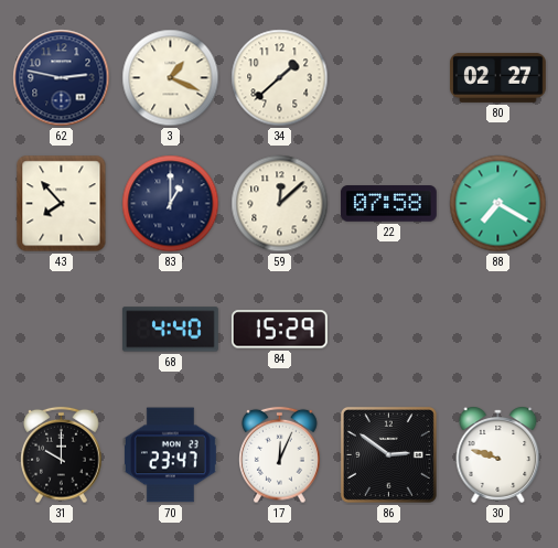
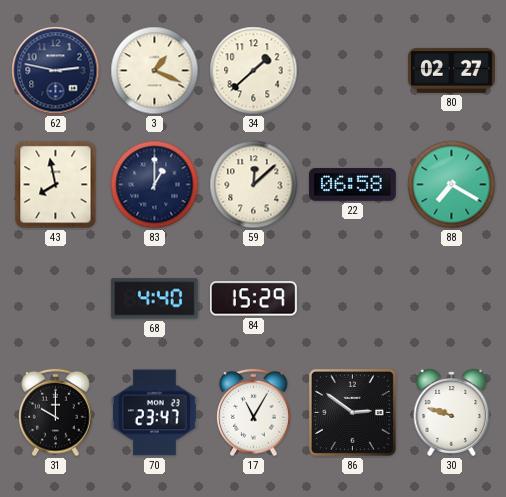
43: 7:53 -> 7:58
22: 07:58 -> 06:58
17: 12:04 -> 11:05
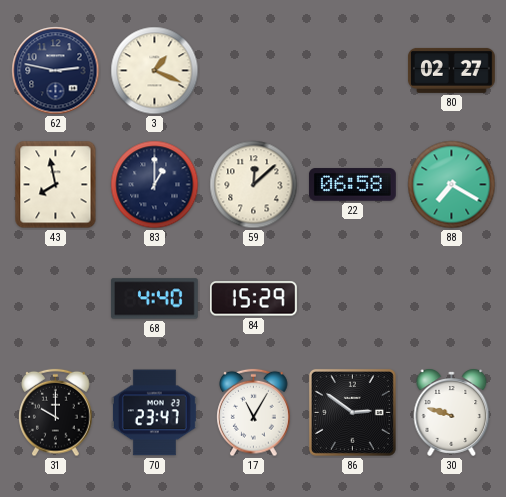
34: 1:38 -> none
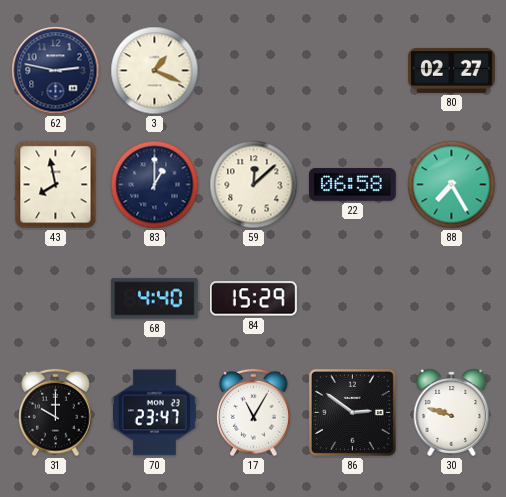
88: 7:20 -> 7:25
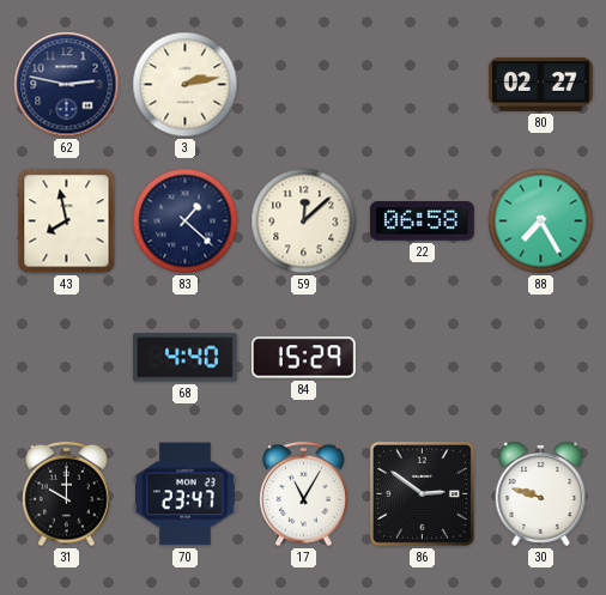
3: 1:19 -> 2:13
83: 1:00 -> 1:22
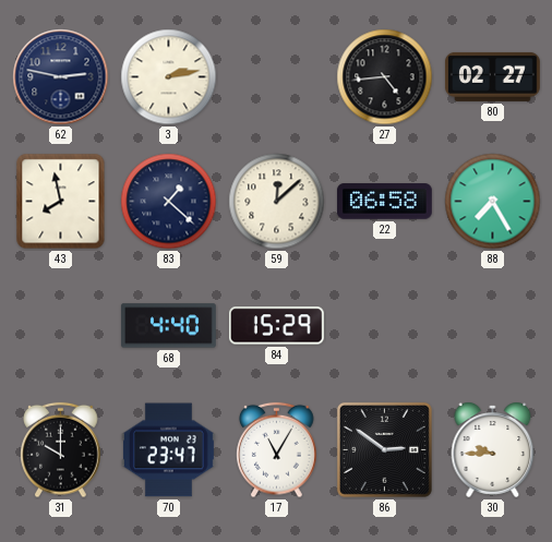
27: none -> 4:44
30: 9:48 -> 9:45
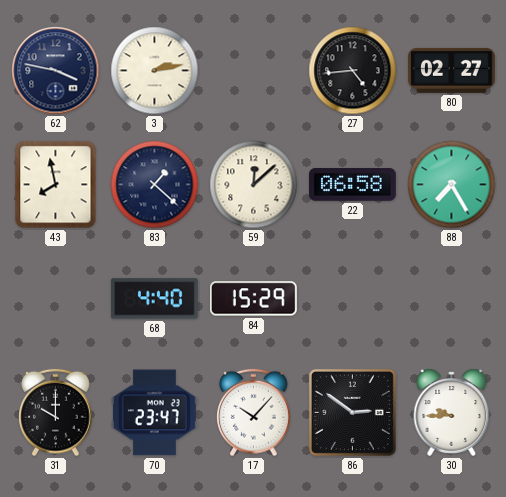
62: 2:47 -> 3:47
17: 11:05 -> 10:07
